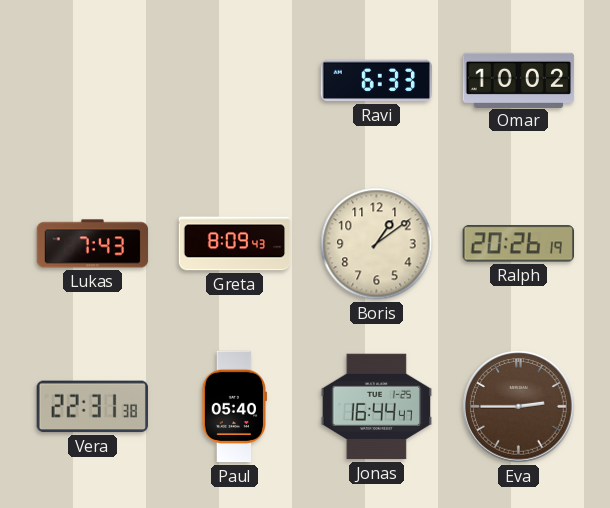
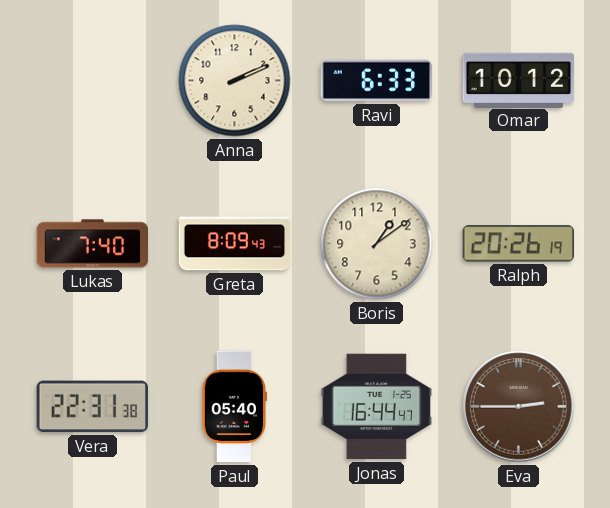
Anna: none -> 2:11
Omar: 10:02 -> 10:12
Lukas: 7:43 -> 7:40
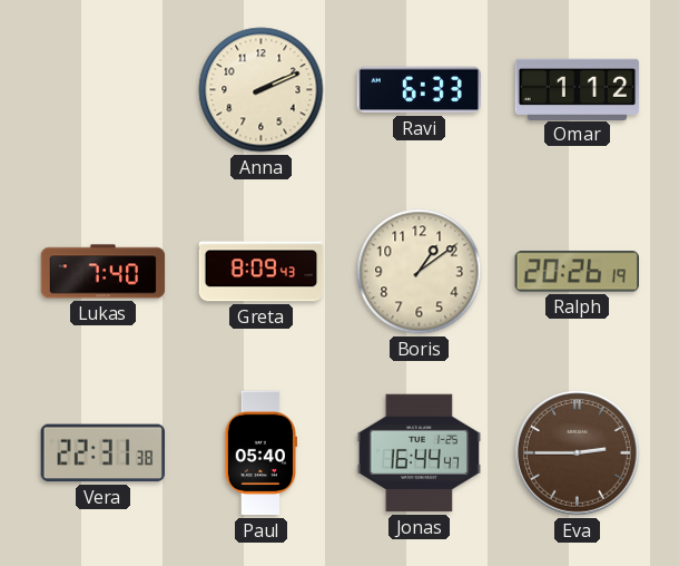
Omar: 10:12 -> 1:12
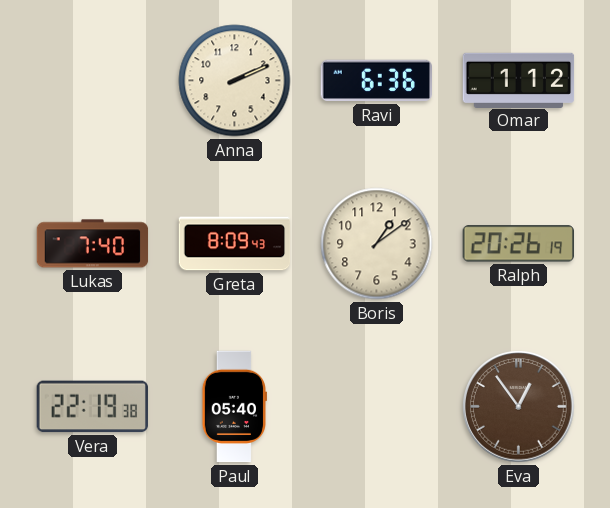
Ravi: 6:33 -> 6:36
Vera: 22:31 -> 22:19
Jonas: 16:44 -> none
Eva: 2:45 -> 12:54
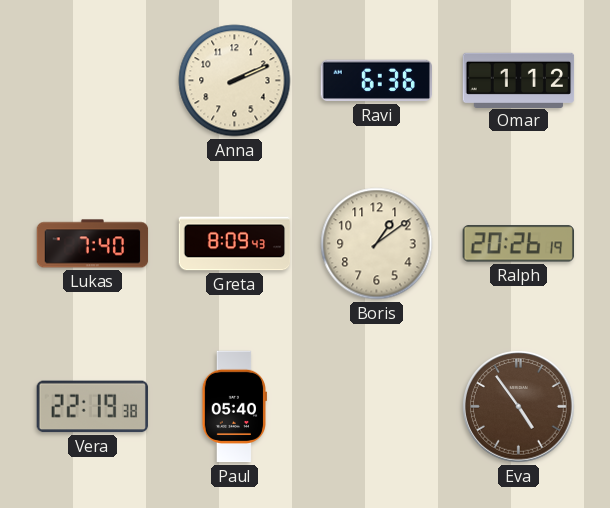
Eva: 12:54 -> 4:54
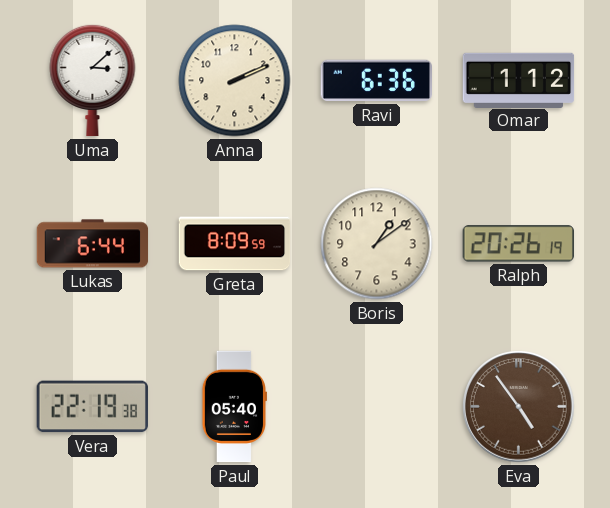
Uma: none -> 3:08
Lukas: 7:40 -> 6:44
Greta: 8:09:43 -> 8:09:59
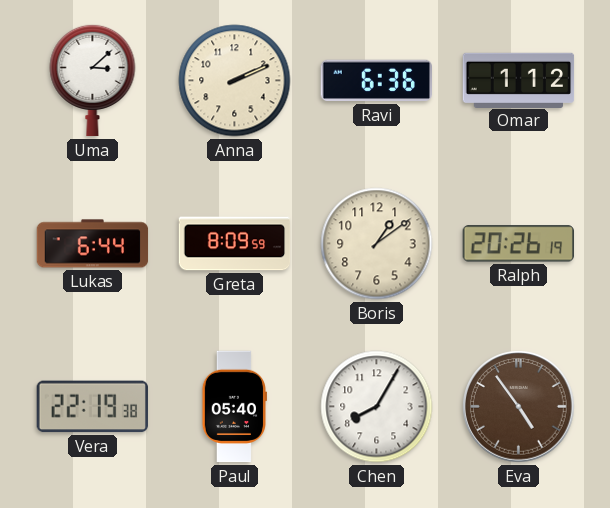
Chen: none -> 8:05
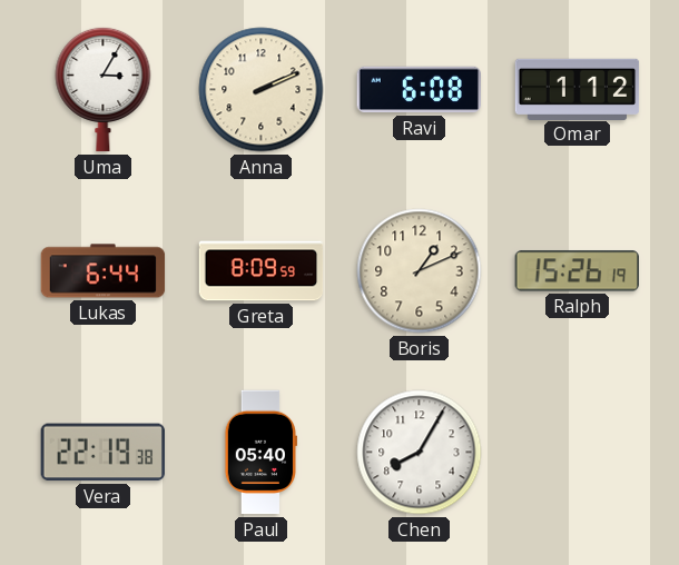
Uma: 3:08 -> 3:05
Ravi: 6:36 -> 6:08
Boris: 1:09 -> 1:11
Ralph: 20:26 -> 15:26
Eva: 4:54 -> none
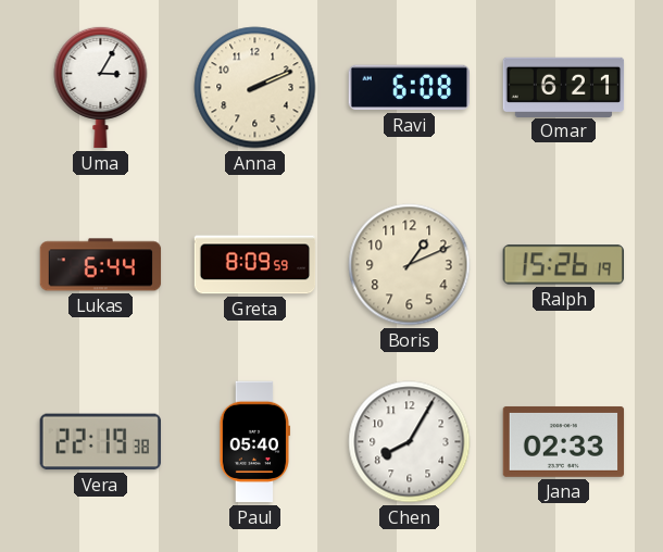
Omar: 1:12 -> 6:21
Jana: none -> 02:33
